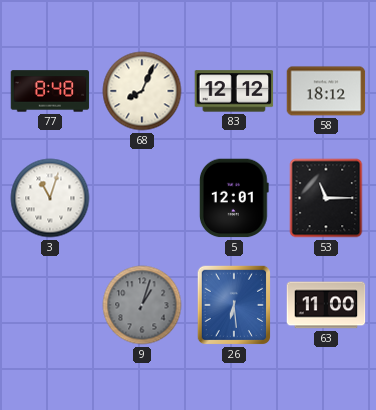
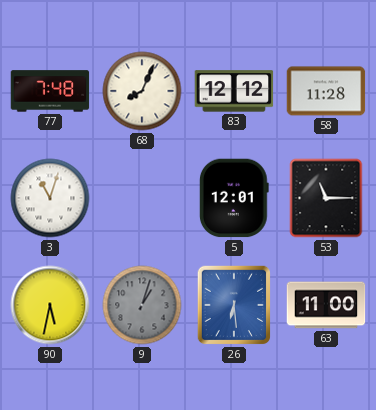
77: 8:48 -> 7:48
58: 18:12 -> 11:28
90: none -> 5:32
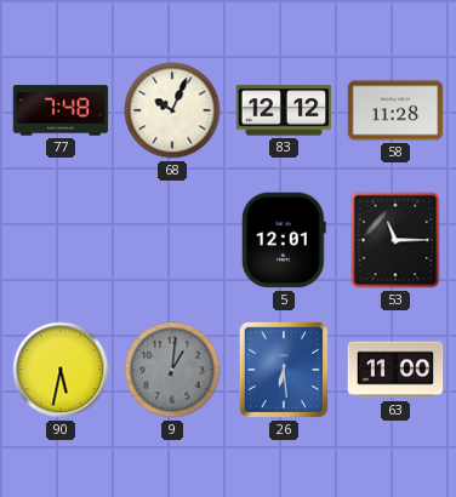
68: 8:04 -> 10:04
3: 11:03 -> none
9: 1:03 -> 1:01
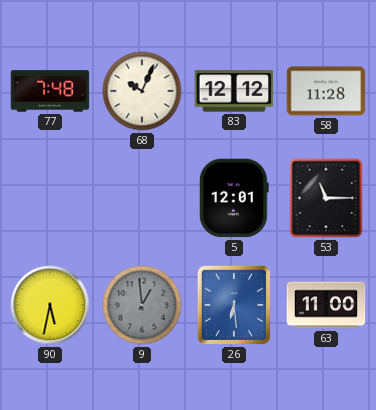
9: 1:01 -> 12:59
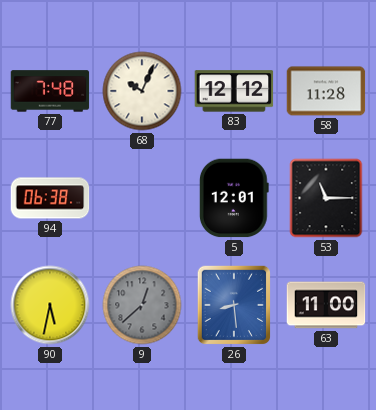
94: none -> 06:38
9: 12:59 -> 12:38
26: 6:29 -> 8:29
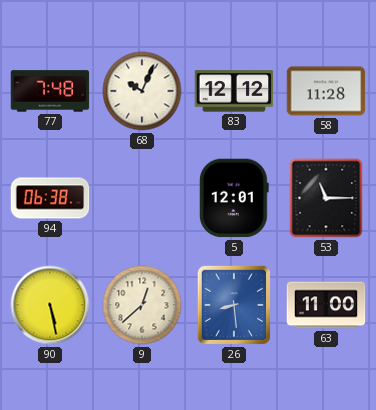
90: 5:32 -> 5:28
9 dial: grey -> cream
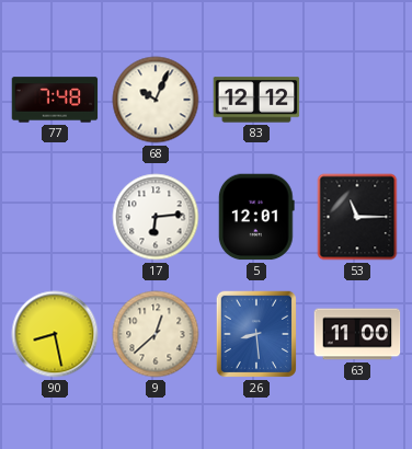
58: 11:28 -> none
94: 06:38 -> none
17: none -> 6:14
90: 5:28 -> 8:28
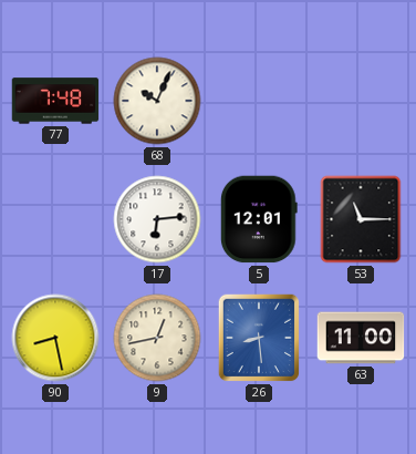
83: 12:12 -> none
9: 12:38 -> 12:43
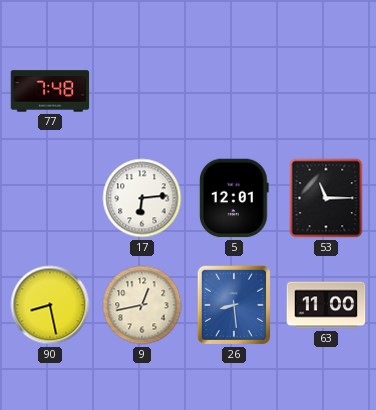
68: 10:04 -> none
